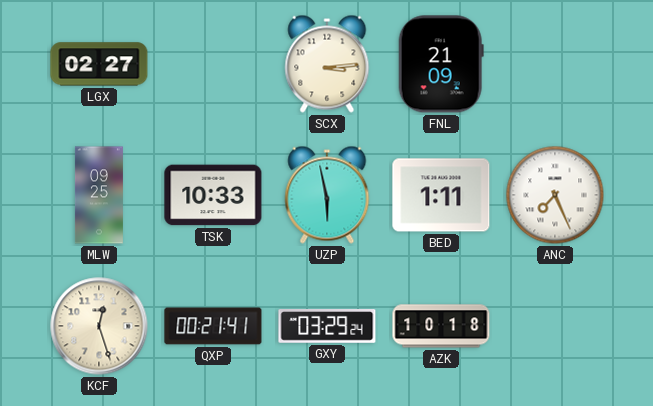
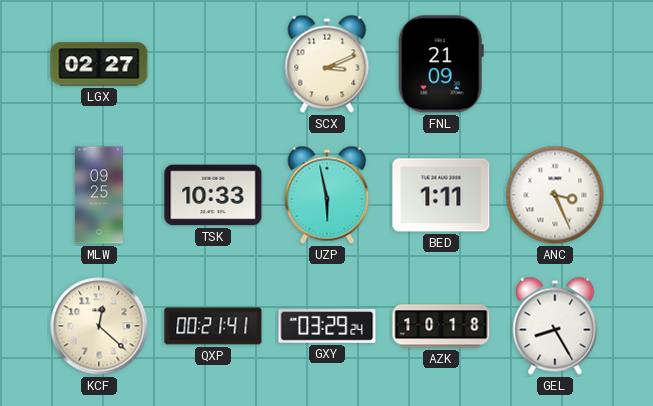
SCX: 3:14 -> 3:11
ANC: 7:26 -> 3:26
KCF: 12:27 -> 12:22
GEL: none -> 8:25
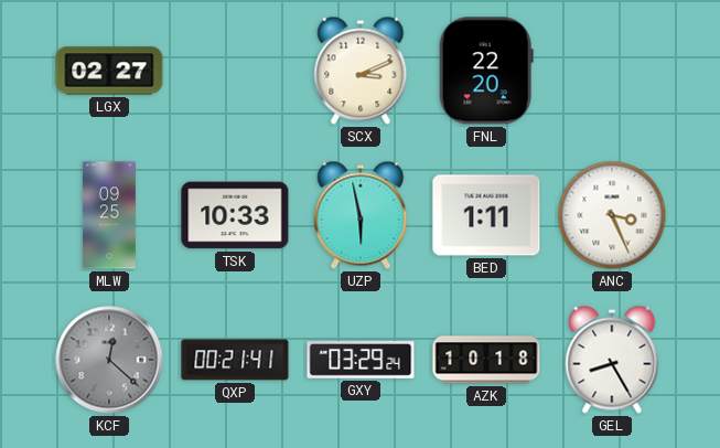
FNL: 21:09 -> 22:20
KCF dial: cream -> grey
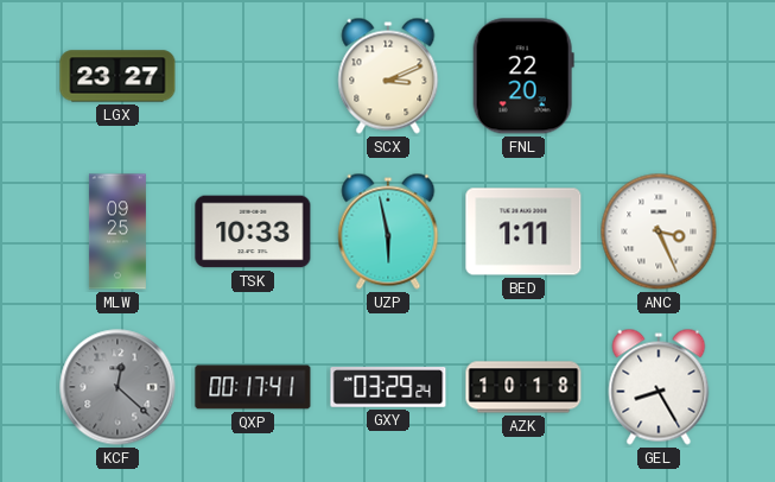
LGX: 02:27 -> 23:27
QXP: 00:21 -> 00:17
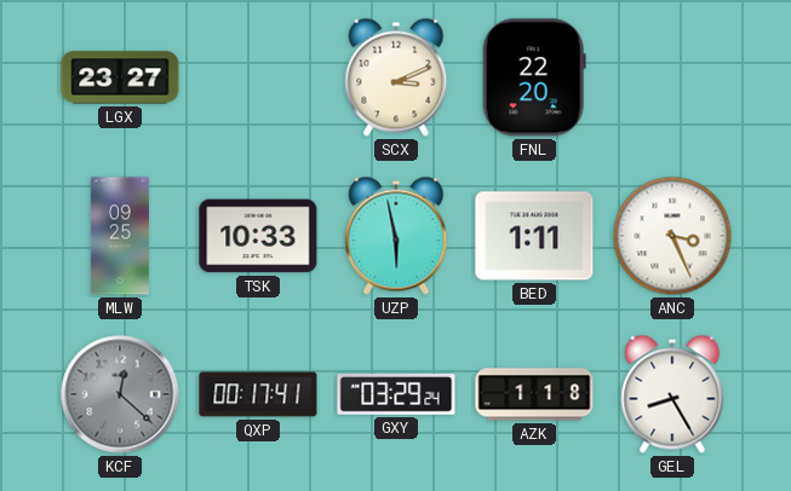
AZK: 10:18 -> 1:18
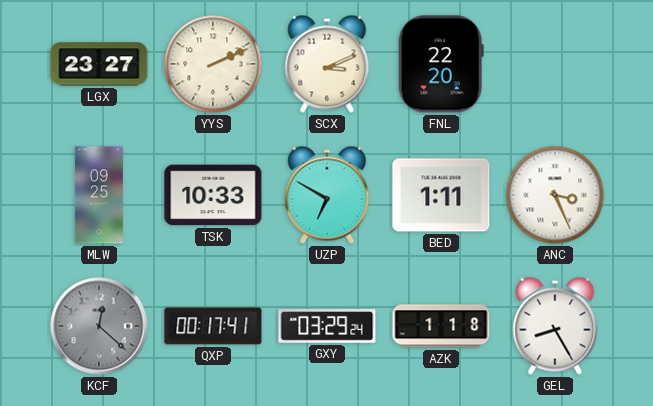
YYS: none -> 2:11
UZP: 5:58 -> 6:50
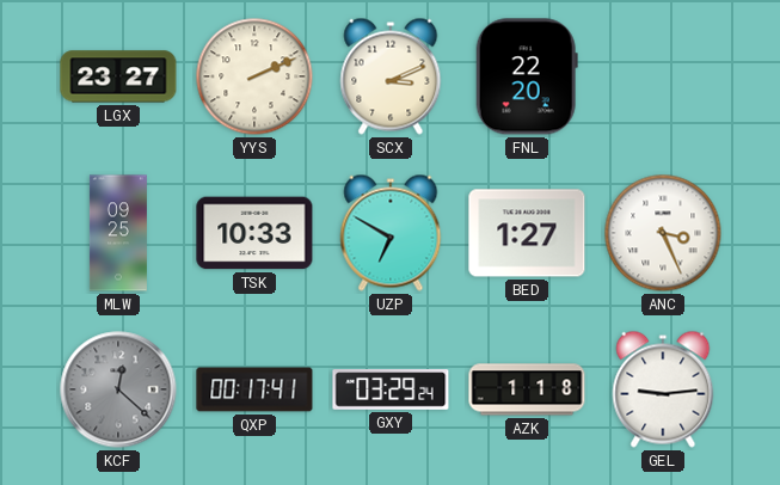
BED: 1:11 -> 1:27
GEL: 8:25 -> 9:14
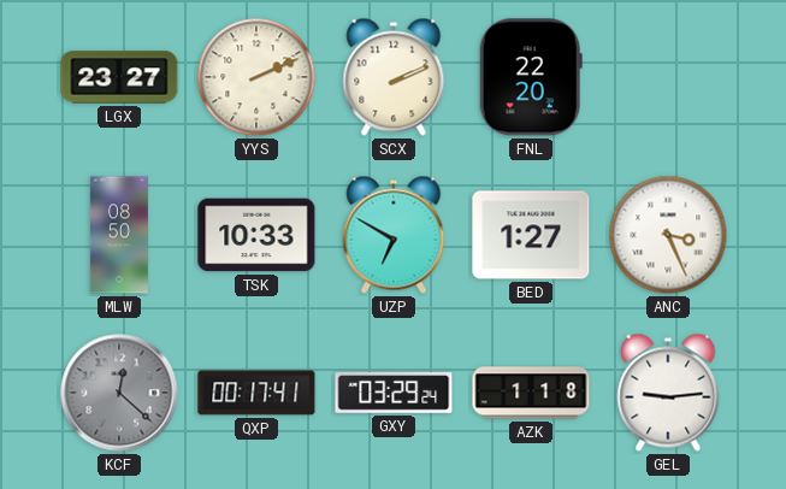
SCX: 3:11 -> 2:11
MLW: 09:25 -> 08:50
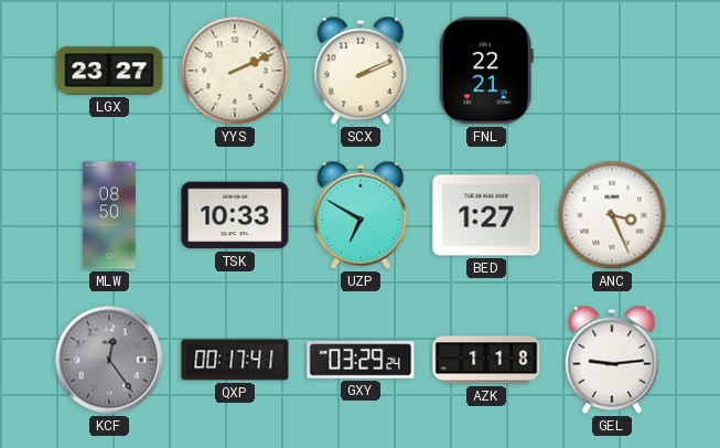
FNL: 22:20 -> 22:21
KCF: 12:22 -> 12:24
